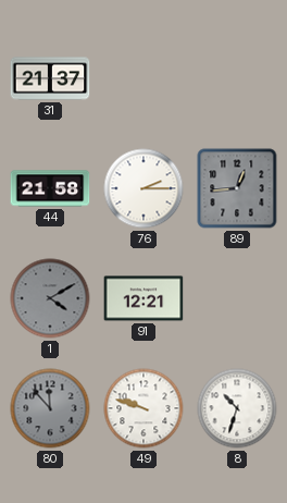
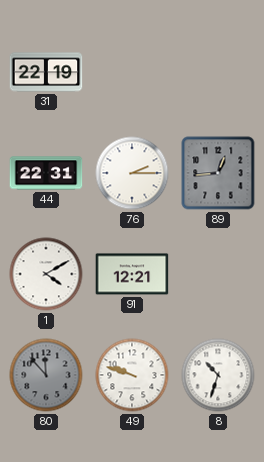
31: 21:37 -> 22:19
44: 21:58 -> 22:31
1 dial: grey -> white
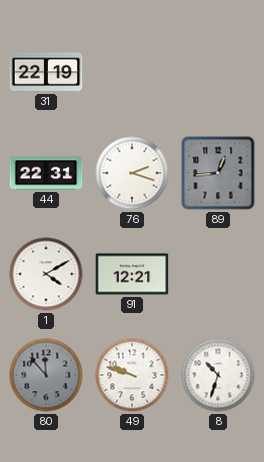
76: 2:15 -> 2:18
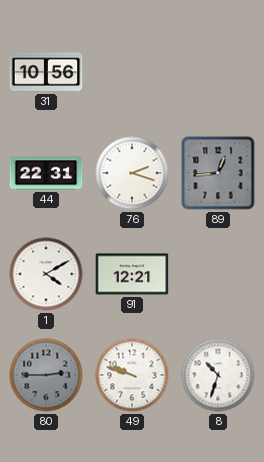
31: 22:19 -> 10:56
80: 11:53 -> 2:45
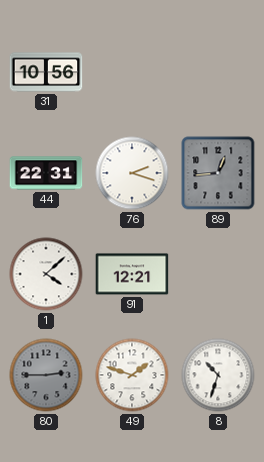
1: 4:10 -> 4:08
49: 9:48 -> 1:48
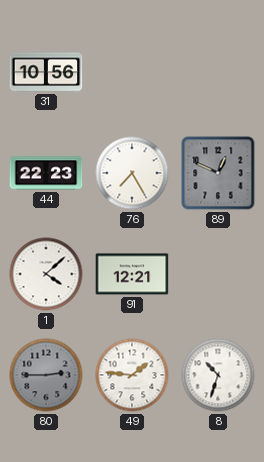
44: 22:31 -> 22:23
76: 2:18 -> 7:25
89: 12:44 -> 12:49
49: 1:48 -> 1:46
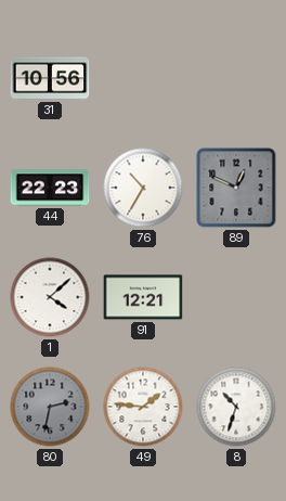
76: 7:25 -> 10:35
80: 2:45 -> 2:32
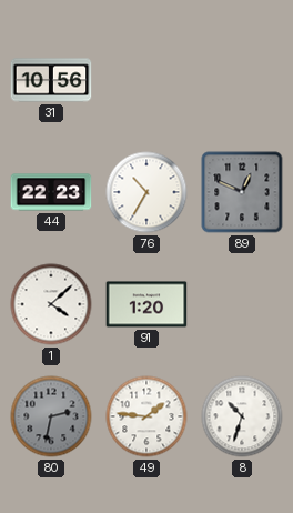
91: 12:21 -> 1:20
